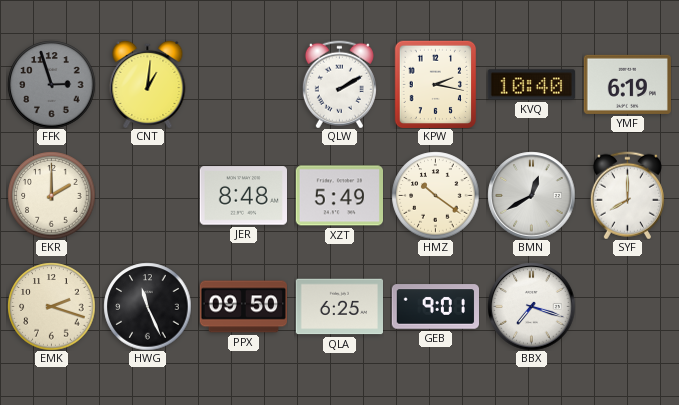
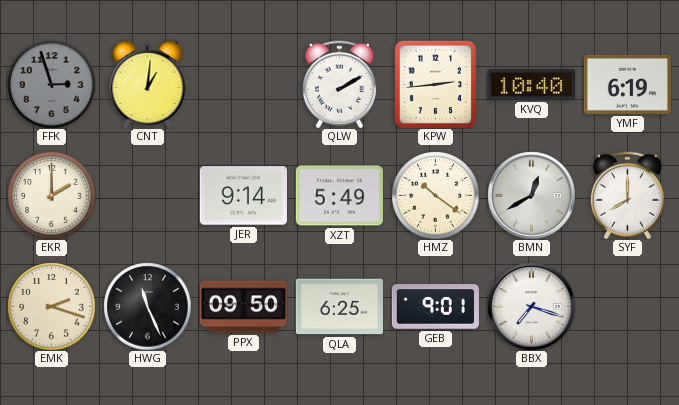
KPW: 2:17 -> 2:44
JER: 8:48 -> 9:14
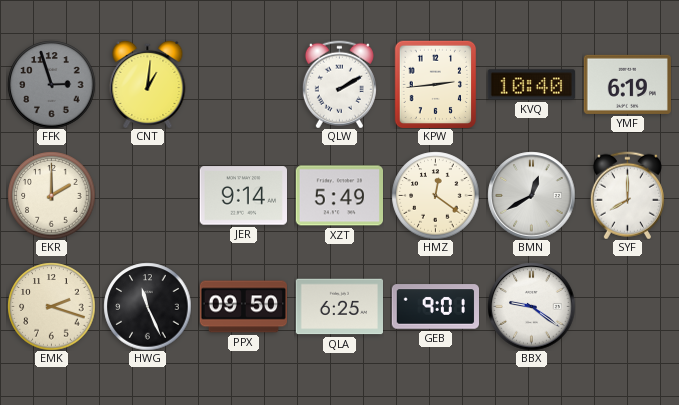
HMZ: 10:21 -> 12:21
BBX: 7:18 -> 9:21
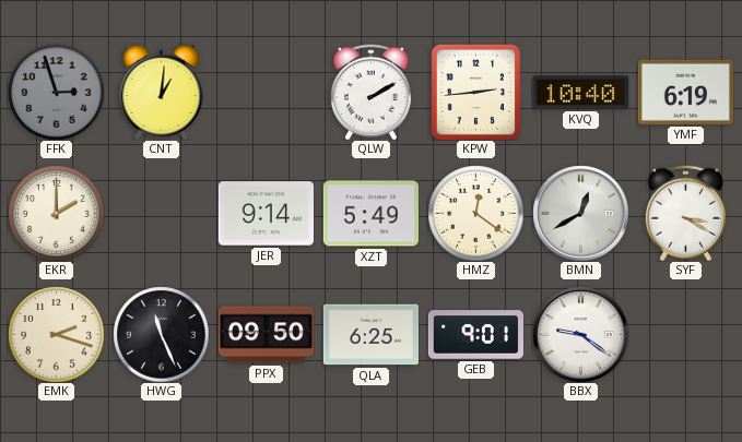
SYF: 8:00 -> 3:20
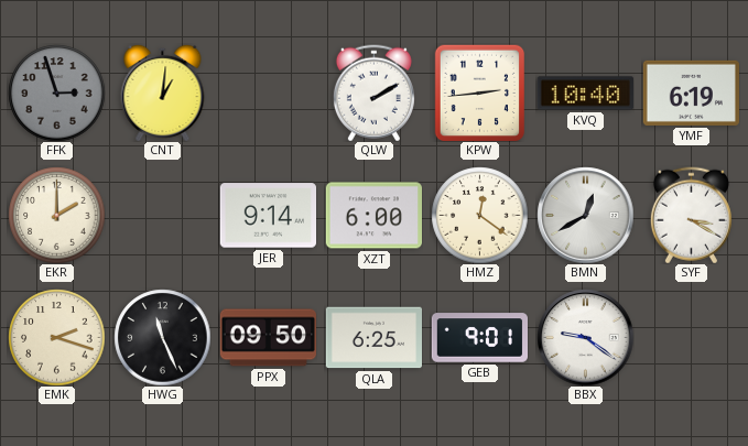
XZT: 5:49 -> 6:00
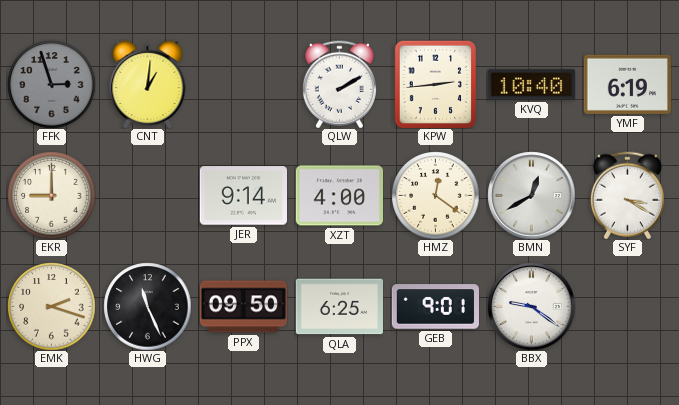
EKR: 2:00 -> 9:00
XZT: 6:00 -> 4:00
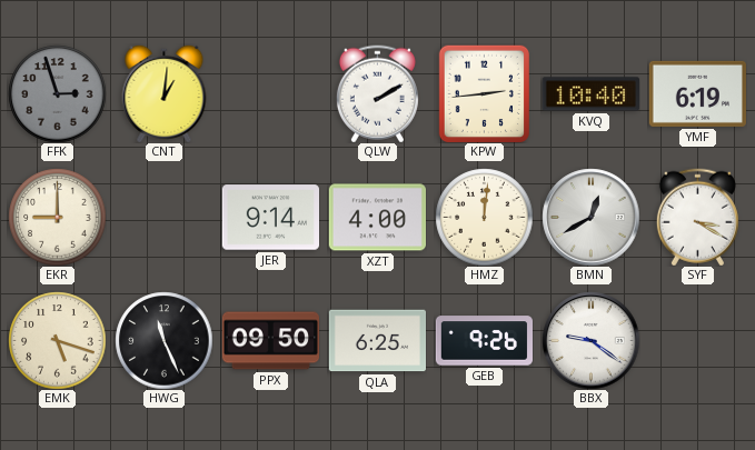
HMZ: 12:21 -> 12:01
EMK: 2:18 -> 5:18
GEB: 9:01 -> 9:26
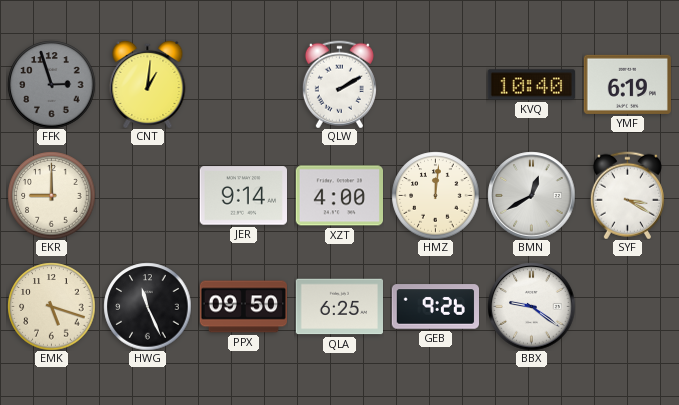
KPW: 2:44 -> none
